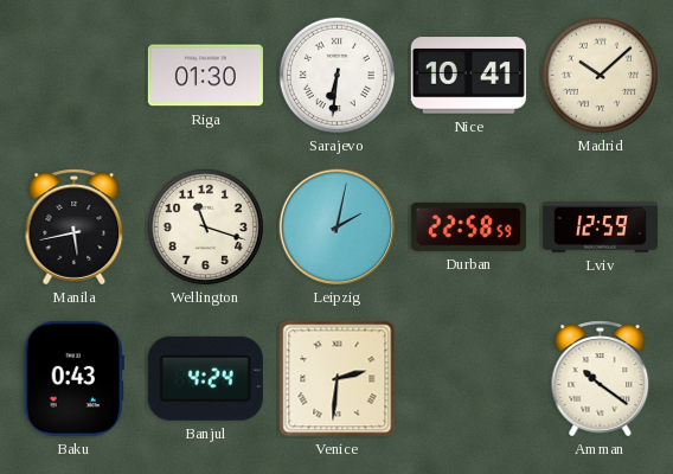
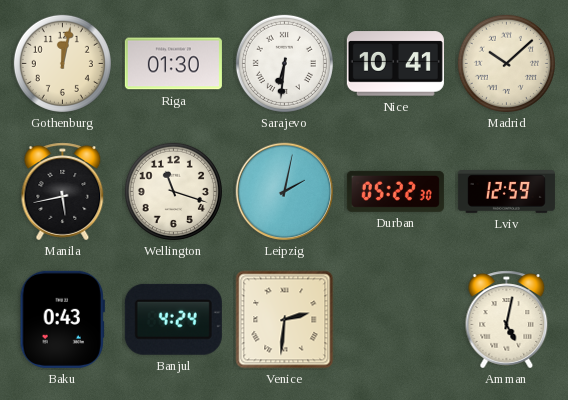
Gothenburg: none -> 12:02
Durban: 22:58 -> 05:22
Amman: 10:21 -> 5:02
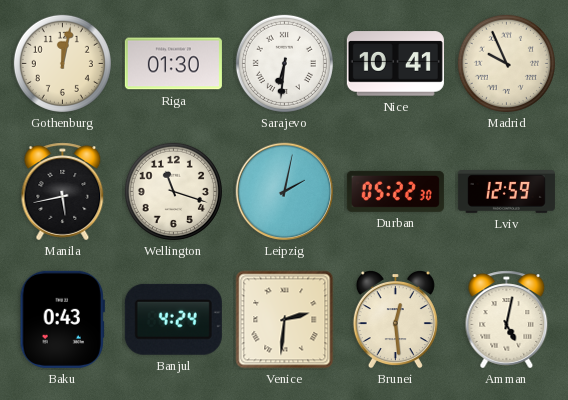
Madrid: 10:08 -> 9:56
Brunei: none -> 12:29
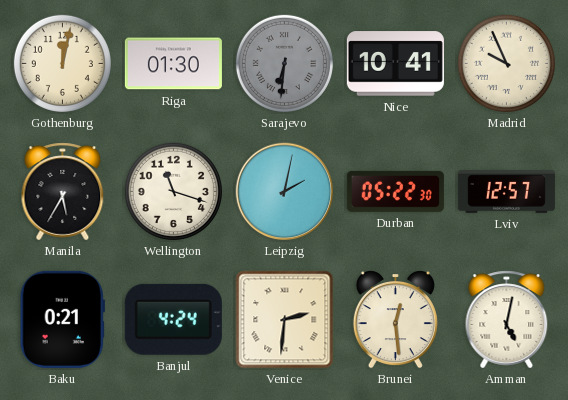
Sarajevo dial: white -> grey
Manila: 5:43 -> 5:35
Lviv: 12:59 -> 12:57
Baku: 0:43 -> 0:21
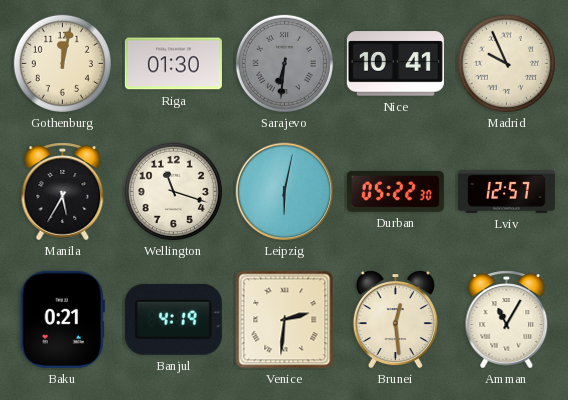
Leipzig: 2:02 -> 6:02
Banjul: 4:24 -> 4:19
Amman: 5:02 -> 11:05
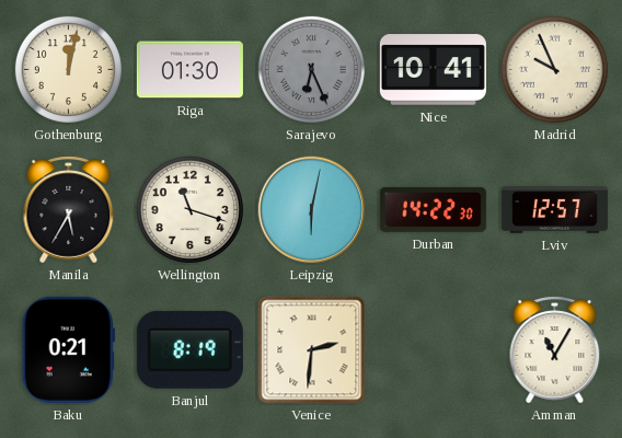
Sarajevo: 6:31 -> 6:26
Durban: 05:22 -> 14:22
Banjul: 4:19 -> 8:19
Brunei: 12:29 -> none
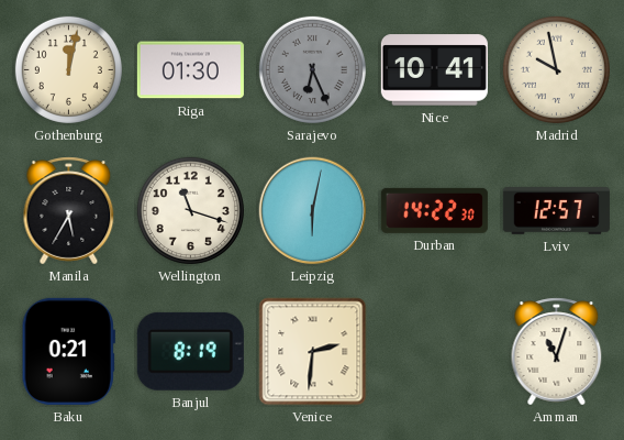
Madrid: 9:56 -> 9:58
Amman: 11:05 -> 11:03
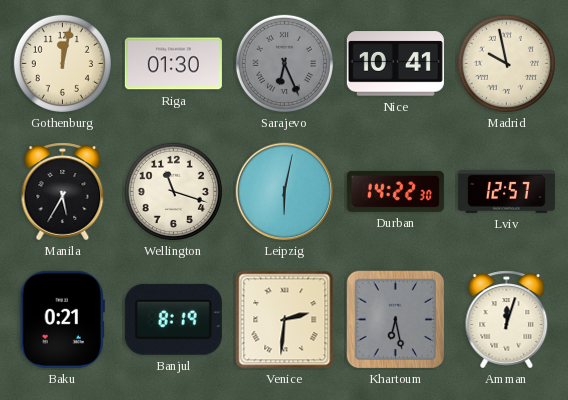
Khartoum: none -> 6:28
Amman: 11:03 -> 12:03
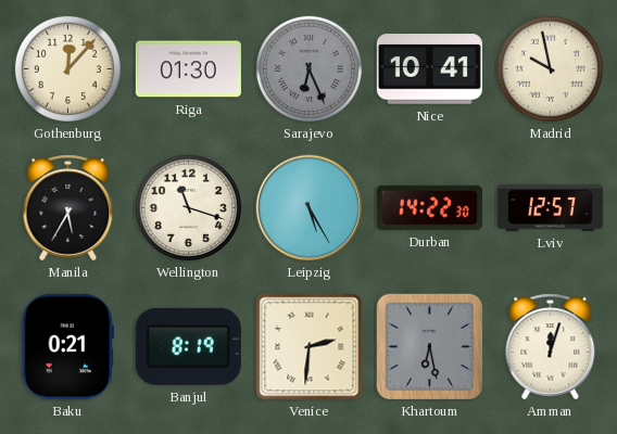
Gothenburg: 12:02 -> 12:07
Leipzig: 6:02 -> 5:25
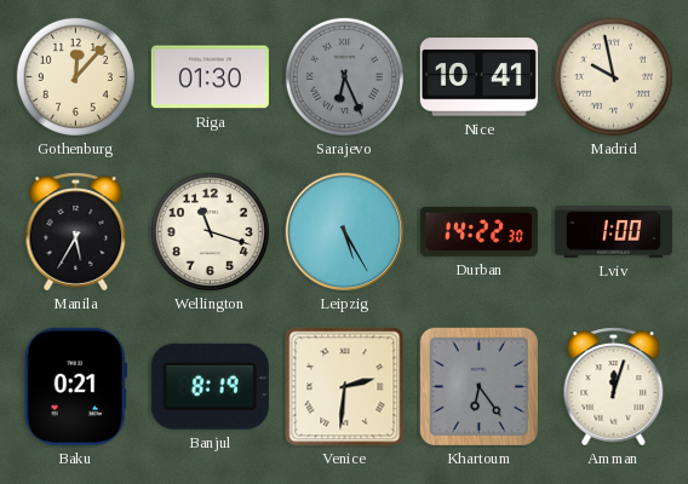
Lviv: 12:57 -> 1:00
Khartoum: 6:28 -> 6:24
